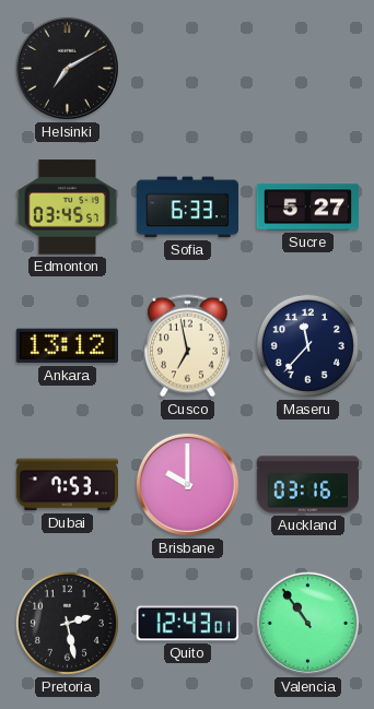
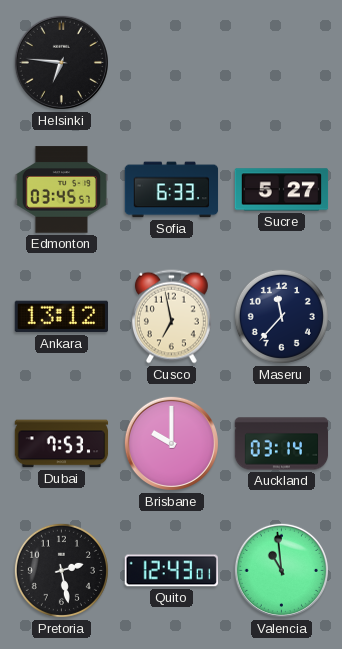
Helsinki: 7:10 -> 6:46
Auckland: 03:16 -> 03:14
Valencia: 10:54 -> 10:59
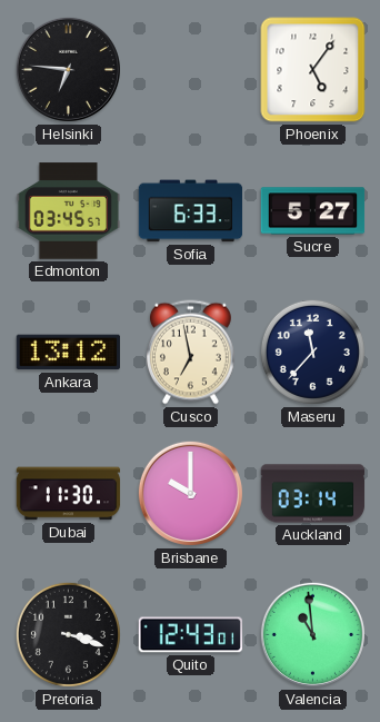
Phoenix: none -> 5:06
Dubai: 7:53 -> 11:30
Pretoria: 2:28 -> 3:18
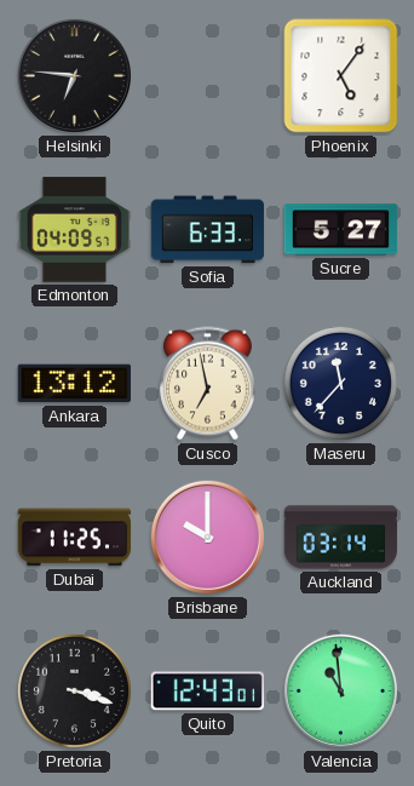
Edmonton: 03:45 -> 04:09
Dubai: 11:30 -> 11:25
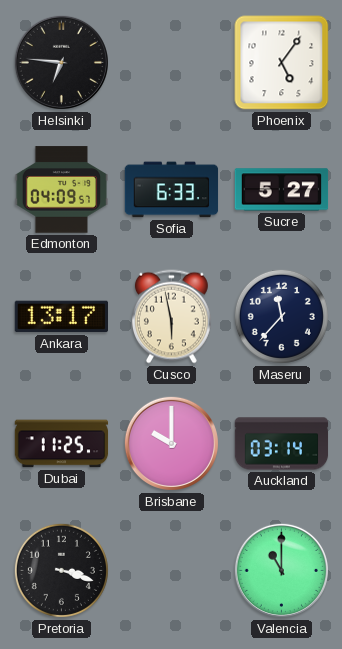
Ankara: 13:12 -> 13:17
Cusco: 6:58 -> 5:58
Quito: 12:43 -> none
Valencia: 10:59 -> 11:00
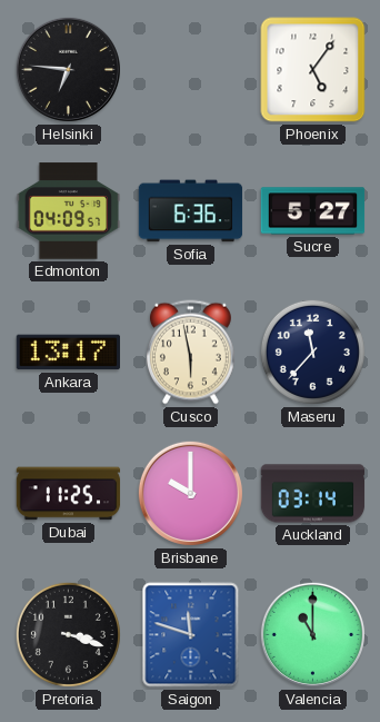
Sofia: 6:33 -> 6:36
Saigon: none -> 11:48
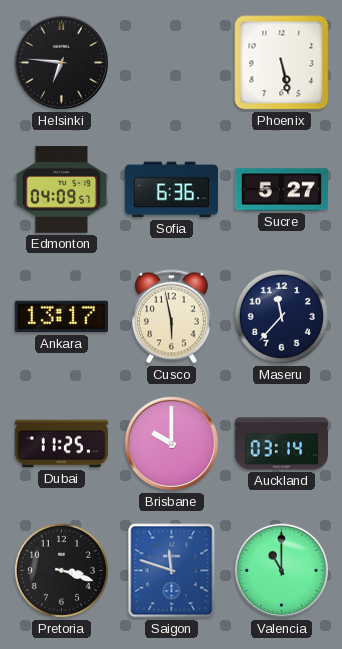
Phoenix: 5:06 -> 5:28
